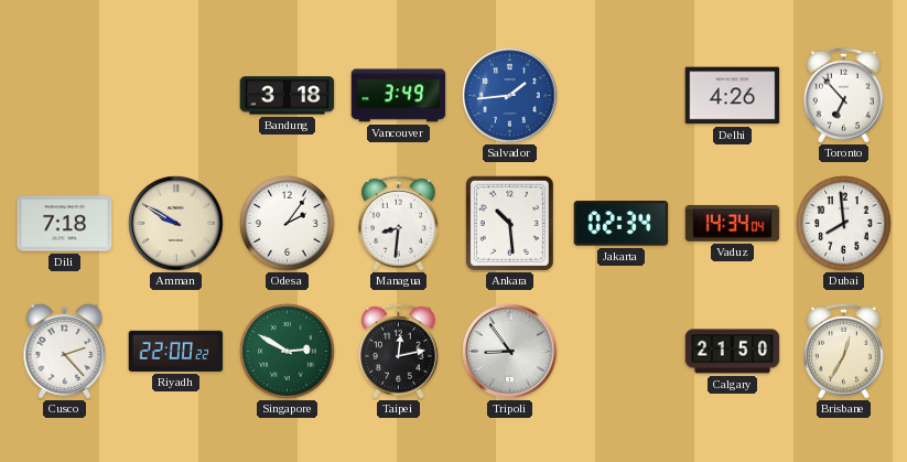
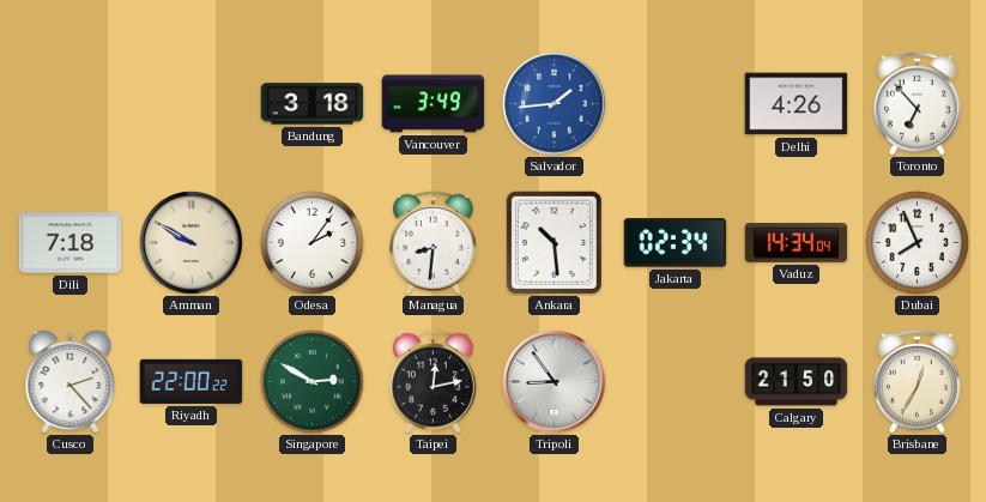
Dubai: 7:59 -> 7:56
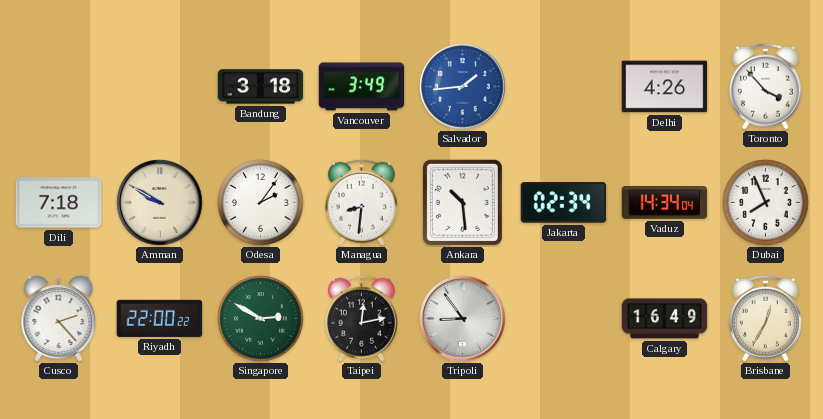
Toronto: 6:53 -> 3:53
Calgary: 21:50 -> 16:49
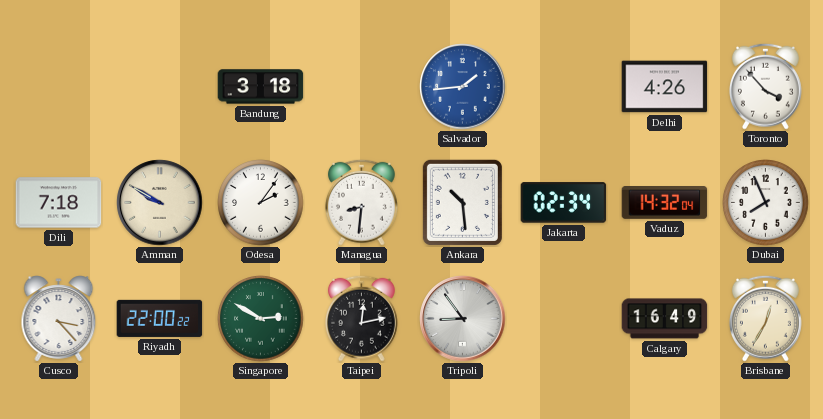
Vancouver: 3:49 -> none
Vaduz: 14:34 -> 14:32
Cusco: 2:23 -> 3:23
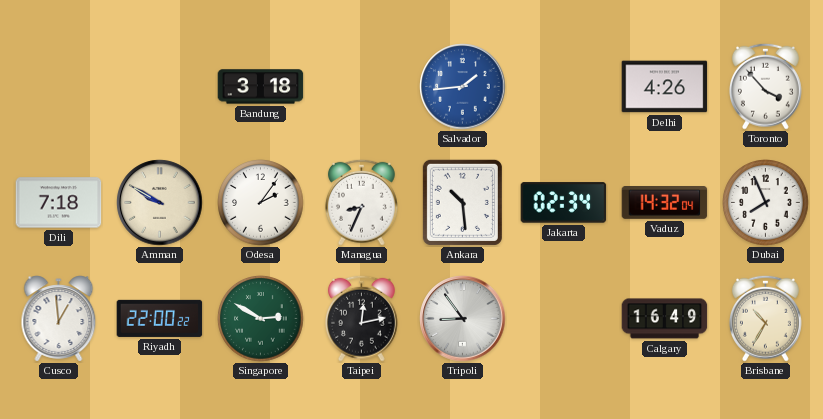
Managua: 8:31 -> 8:34
Cusco: 3:23 -> 12:59
Brisbane: 12:35 -> 10:35
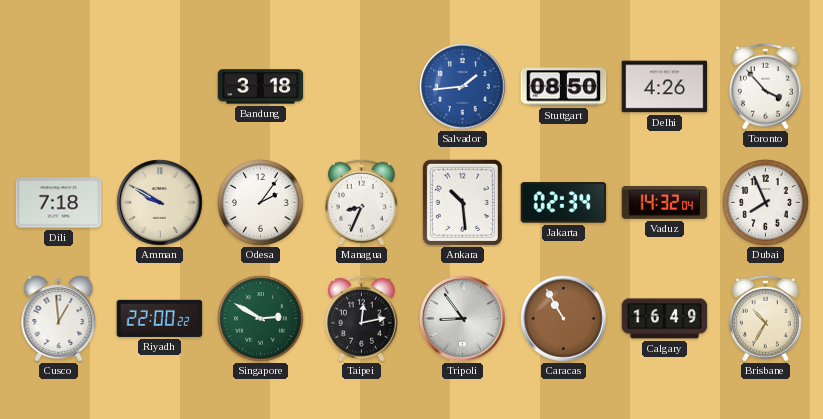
Stuttgart: none -> 08:50
Caracas: none -> 10:55
